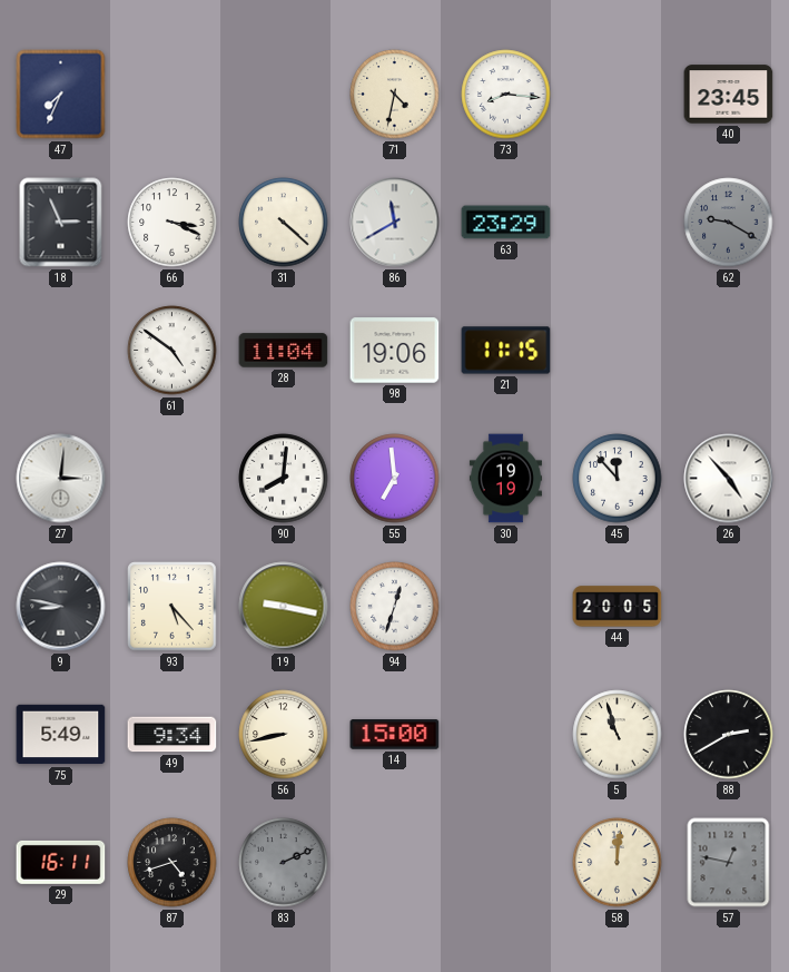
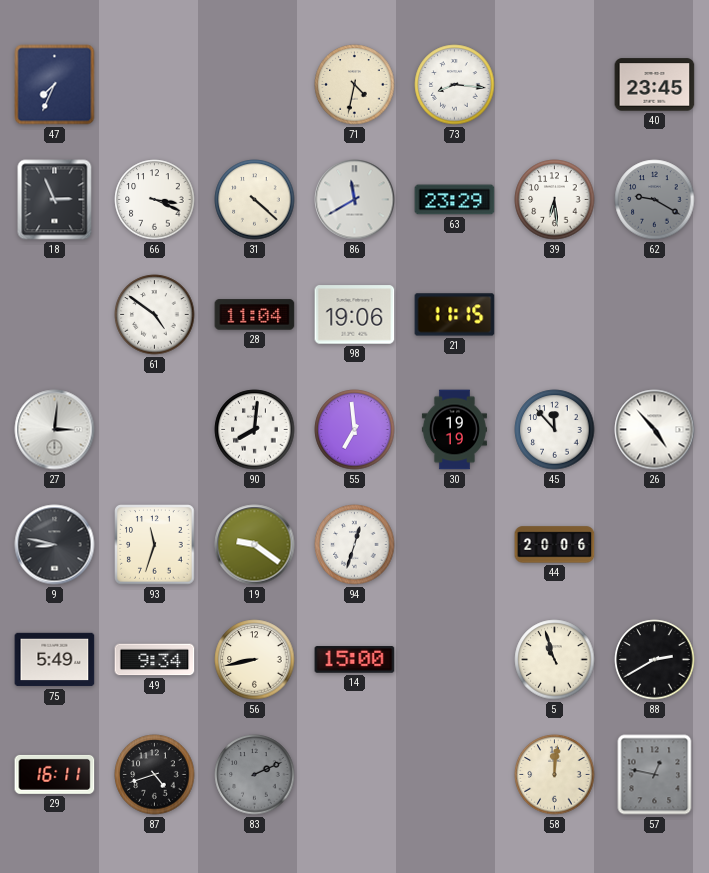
39: none -> 6:29
93: 5:23 -> 11:33
19: 9:17 -> 9:21
44: 20:05 -> 20:06
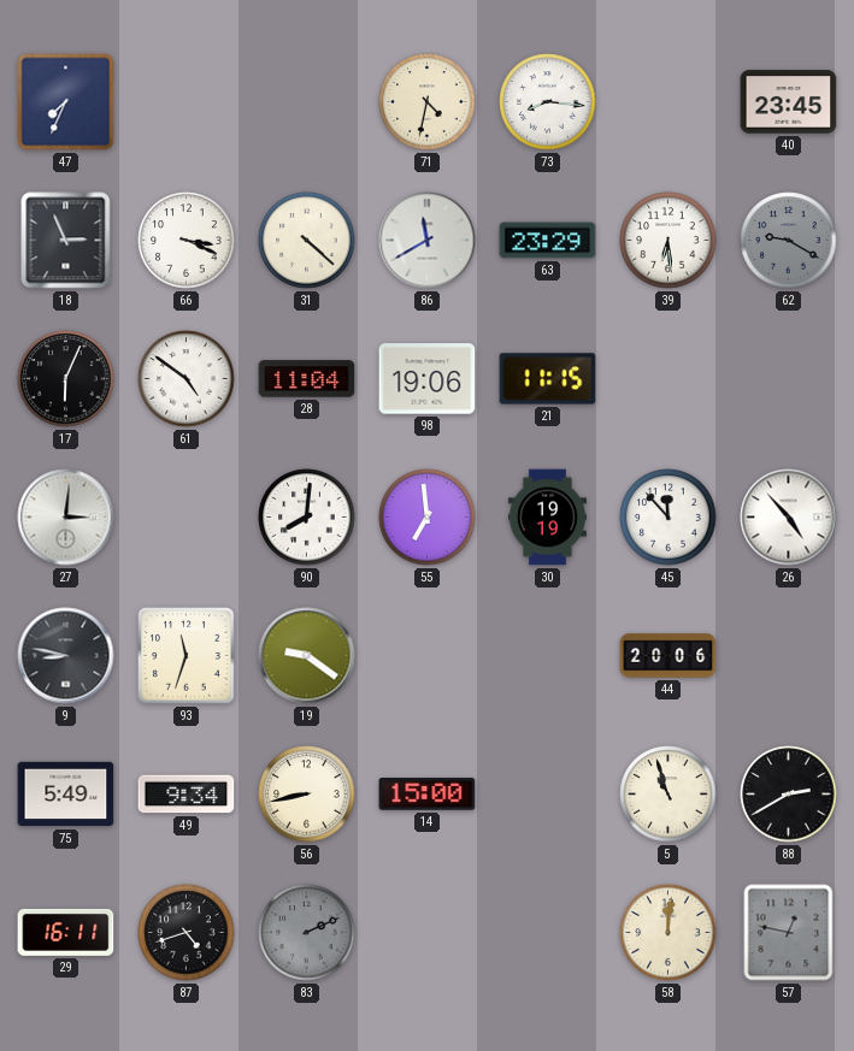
17: none -> 6:04
94: 12:33 -> none
